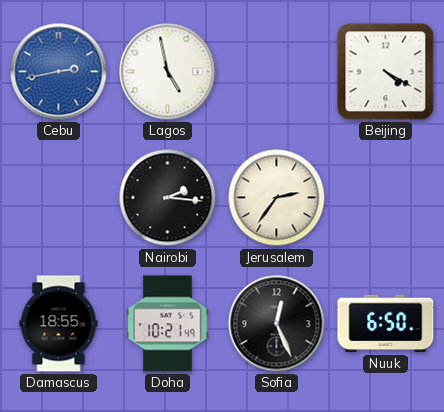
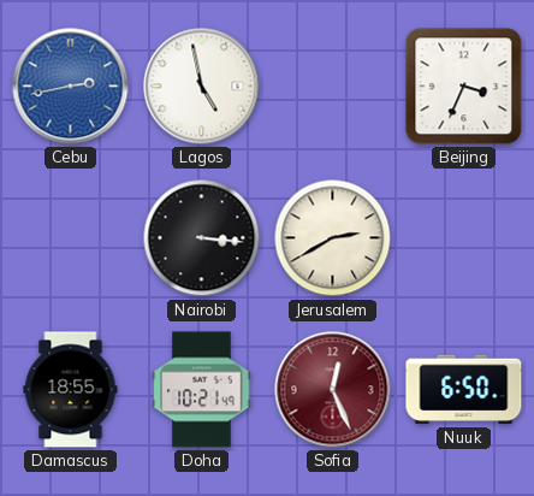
Beijing: 4:20 -> 3:34
Nairobi: 2:16 -> 3:16
Jerusalem: 2:36 -> 2:40
Sofia dial: black -> burgundy
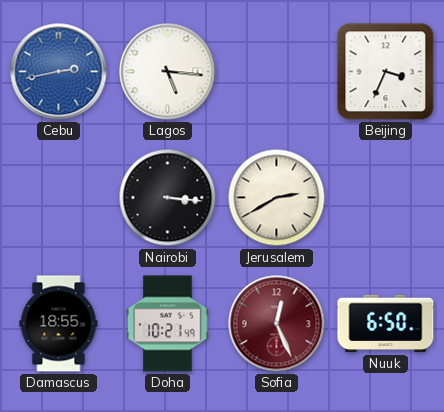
Lagos: 4:58 -> 5:16
